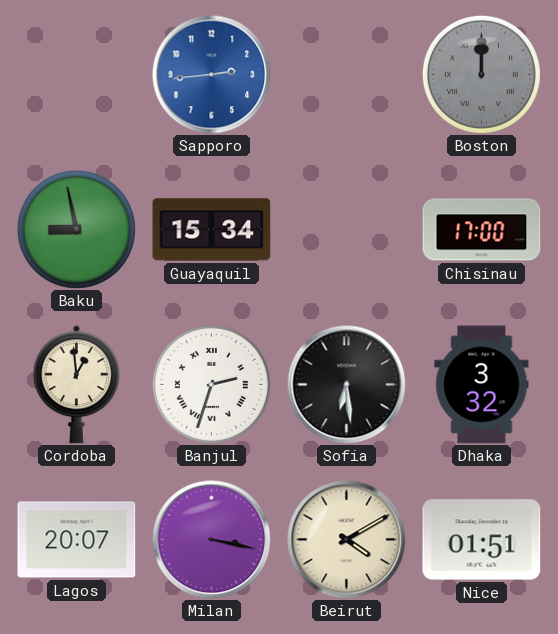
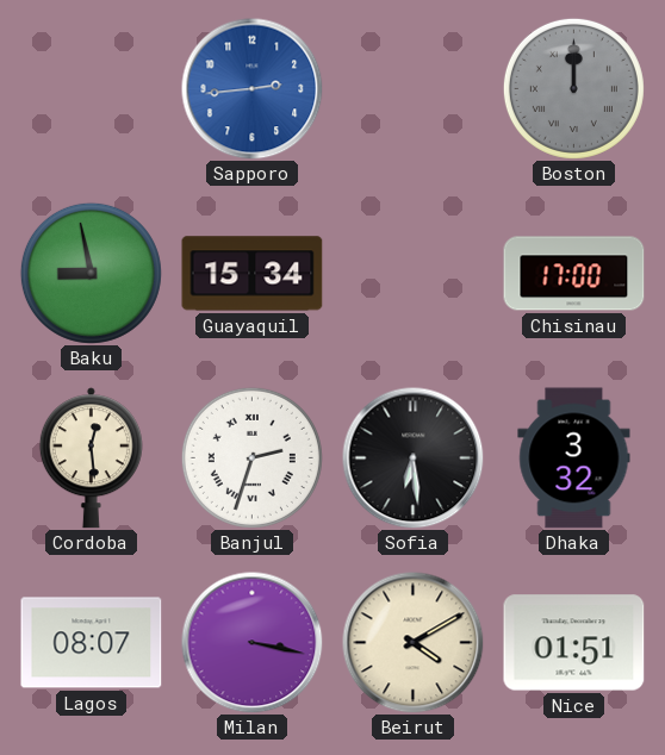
Cordoba: 12:59 -> 12:29
Lagos: 20:07 -> 08:07
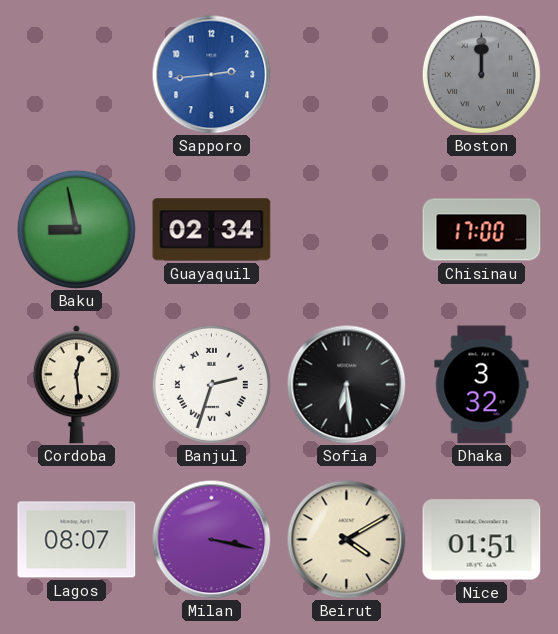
Guayaquil: 15:34 -> 02:34
